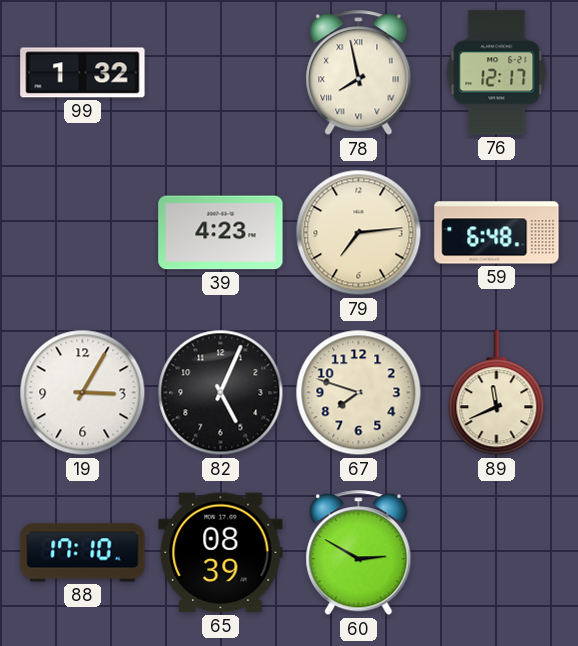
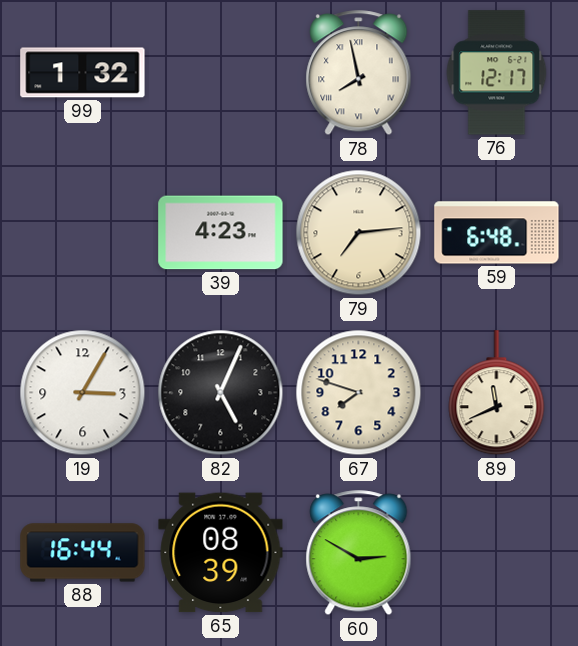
88: 17:10 -> 16:44
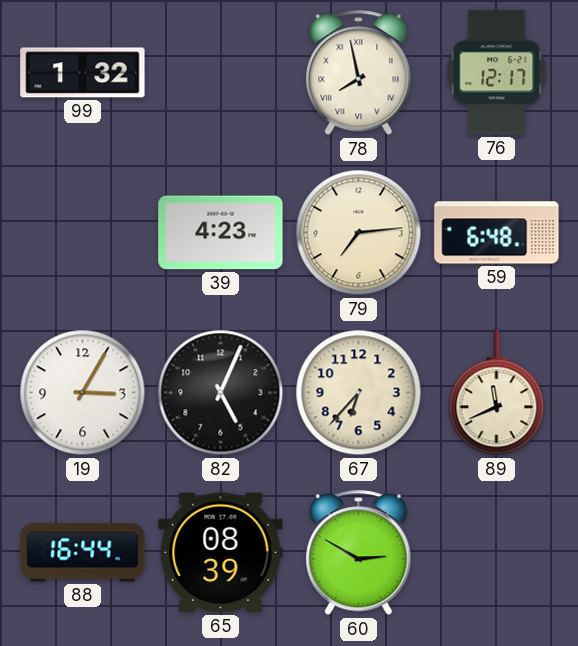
67: 7:48 -> 6:37
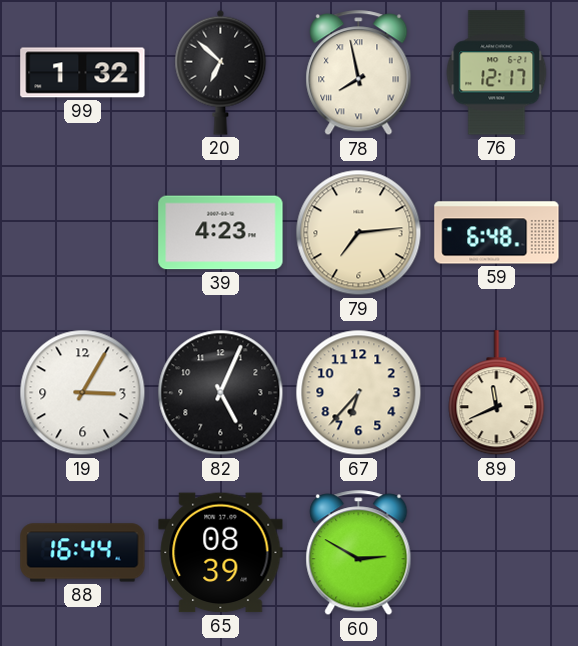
20: none -> 6:52
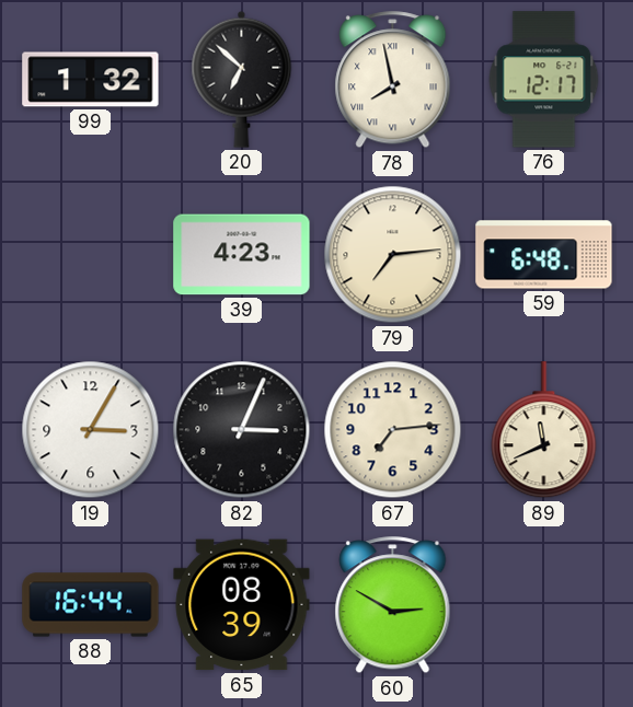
82: 5:04 -> 3:04
67: 6:37 -> 7:14
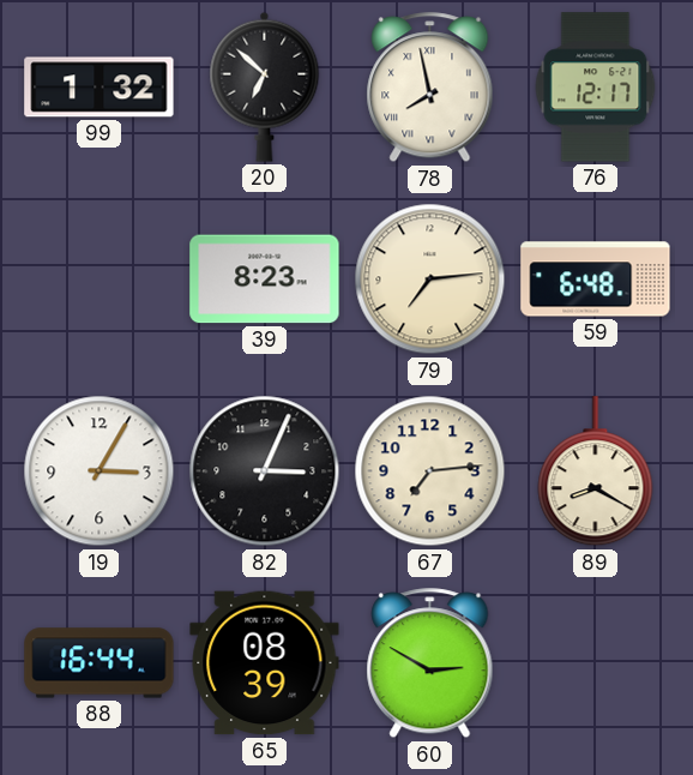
39: 4:23 -> 8:23
89: 11:41 -> 8:20
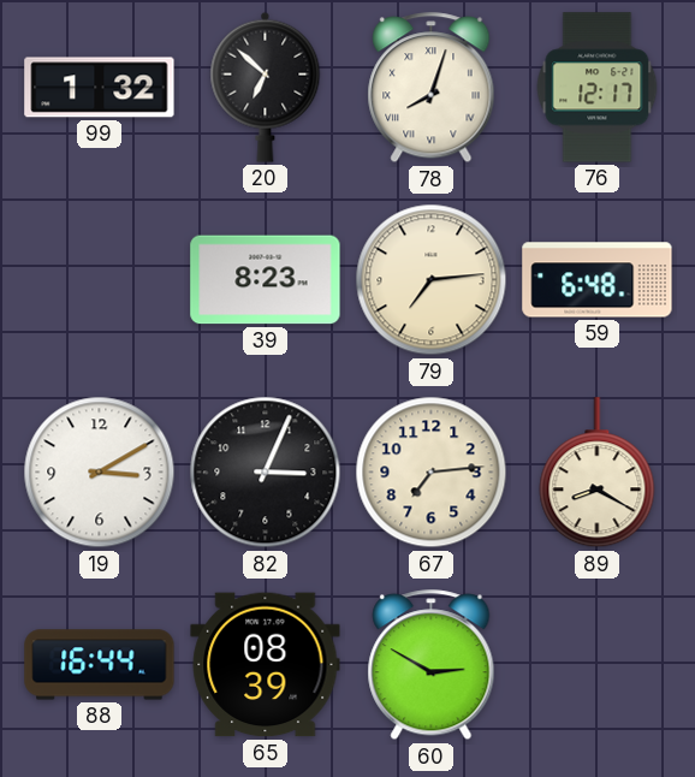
78: 7:58 -> 8:03
19: 3:05 -> 3:10
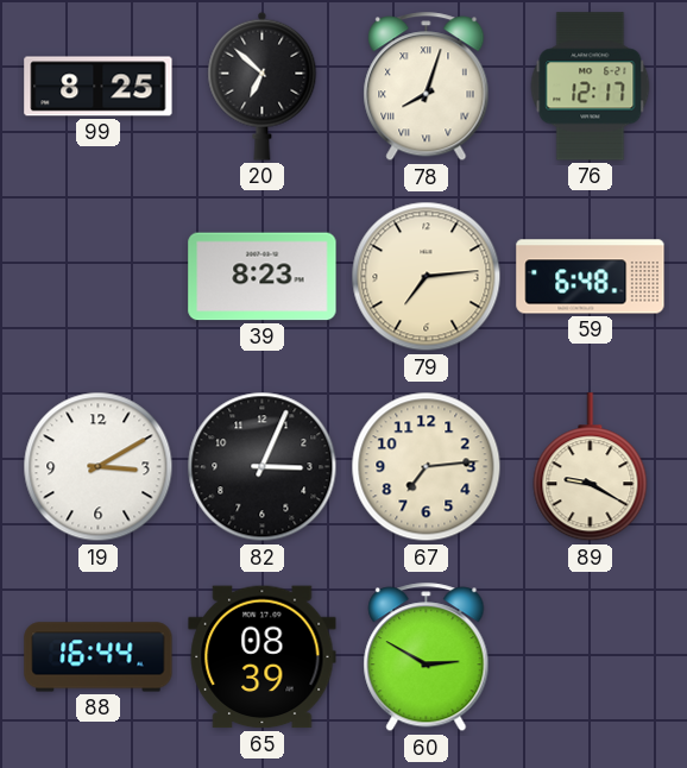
99: 1:32 -> 8:25
89: 8:20 -> 9:20
